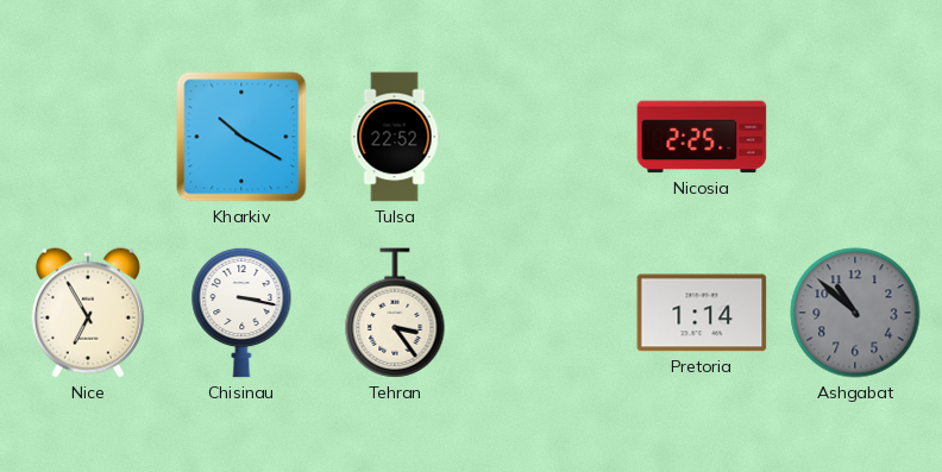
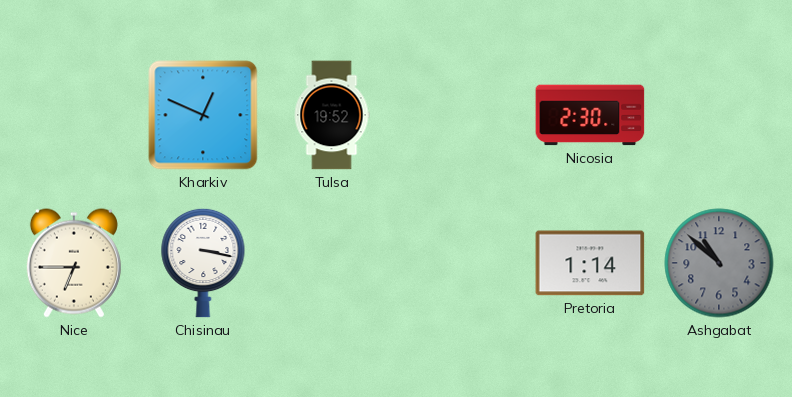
Kharkiv: 10:20 -> 12:49
Tulsa: 22:52 -> 19:52
Nicosia: 2:25 -> 2:30
Nice: 6:55 -> 6:45
Tehran: 3:24 -> none
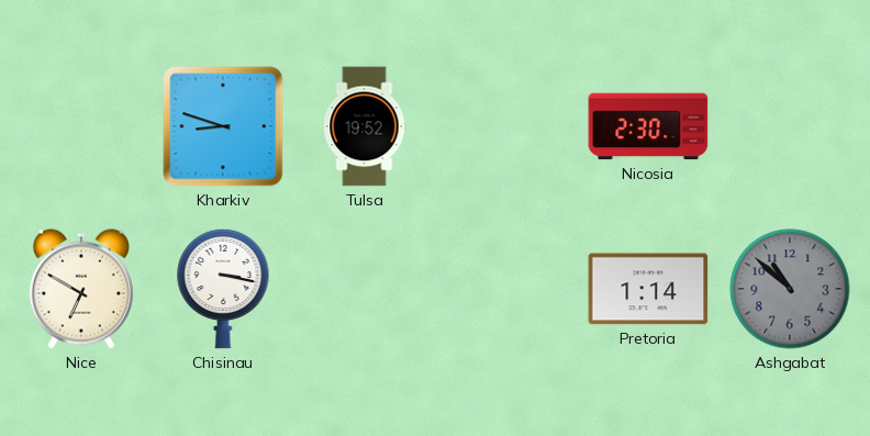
Kharkiv: 12:49 -> 8:48
Nice: 6:45 -> 6:50
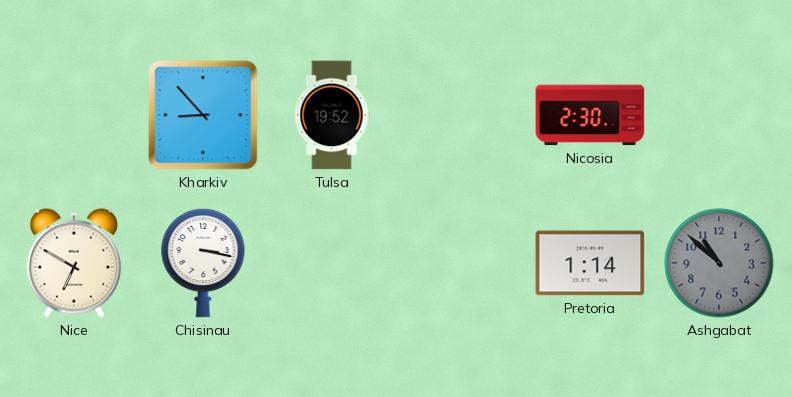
Kharkiv: 8:48 -> 8:53
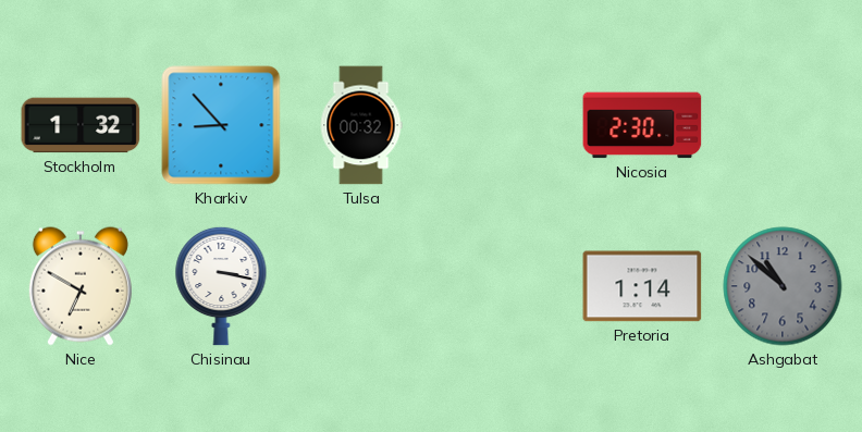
Stockholm: none -> 1:32
Tulsa: 19:52 -> 00:32
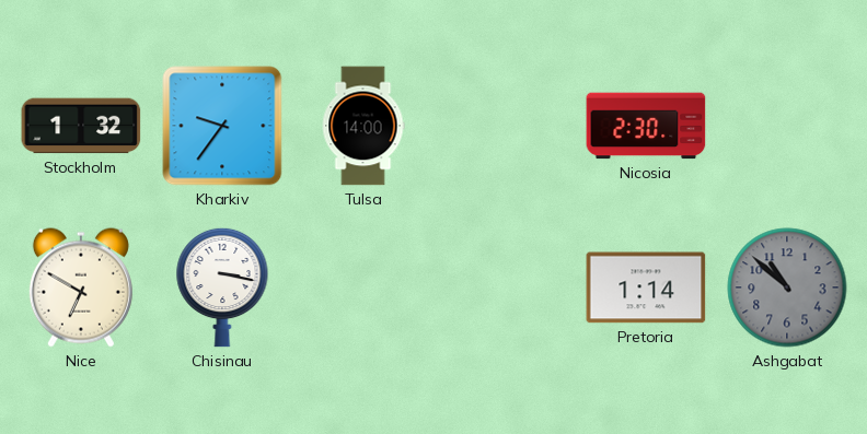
Kharkiv: 8:53 -> 9:36
Tulsa: 00:32 -> 14:00
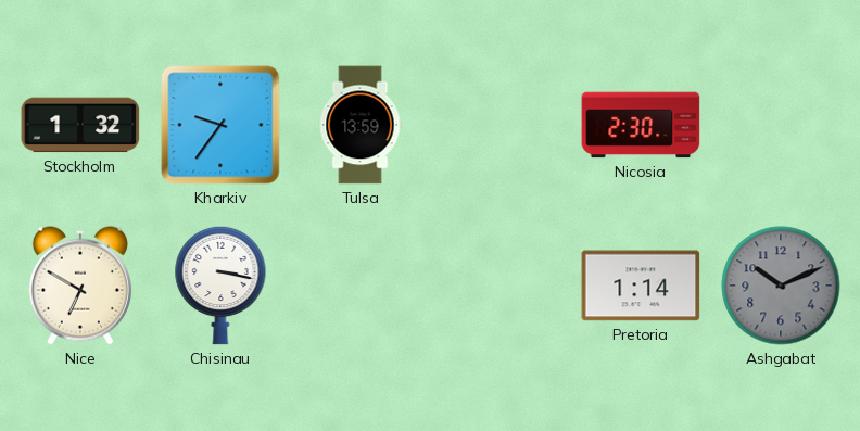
Tulsa: 14:00 -> 13:59
Ashgabat: 10:52 -> 10:11
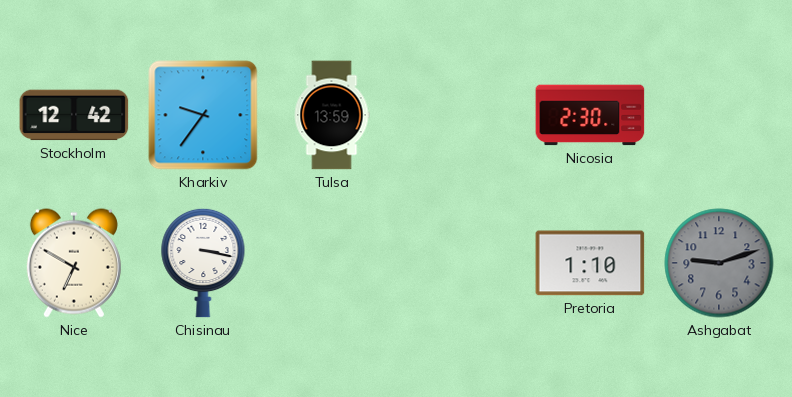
Stockholm: 1:32 -> 12:42
Pretoria: 1:14 -> 1:10
Ashgabat: 10:11 -> 9:12
